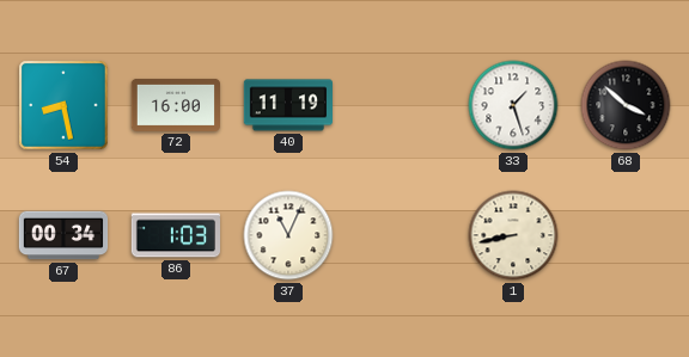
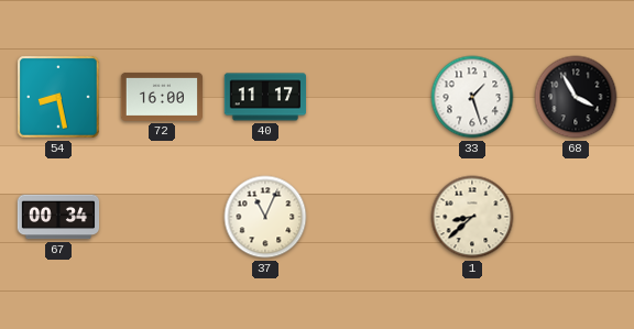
40: 11:19 -> 11:17
68: 3:52 -> 3:55
86: 1:03 -> none
1: 8:43 -> 8:38
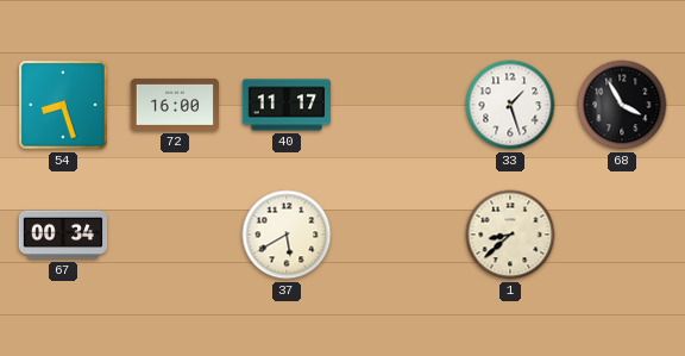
54: 8:28 -> 8:27
37: 11:04 -> 5:40
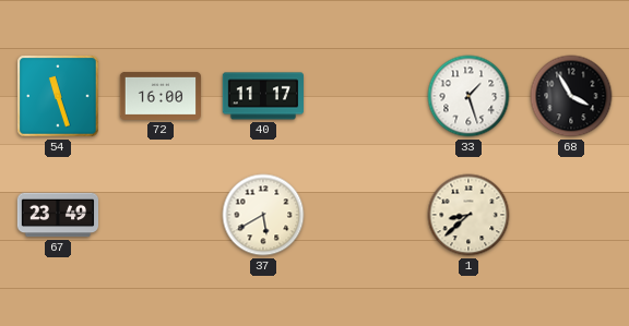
54: 8:27 -> 11:27
67: 00:34 -> 23:49
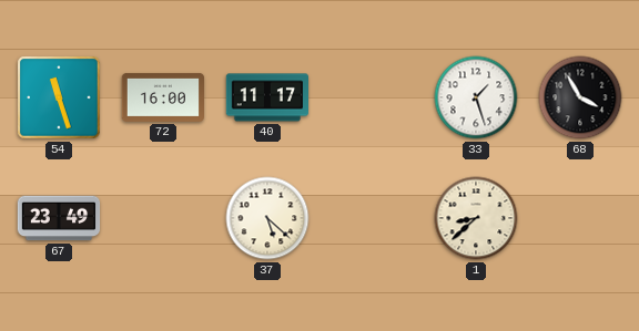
37: 5:40 -> 5:22
